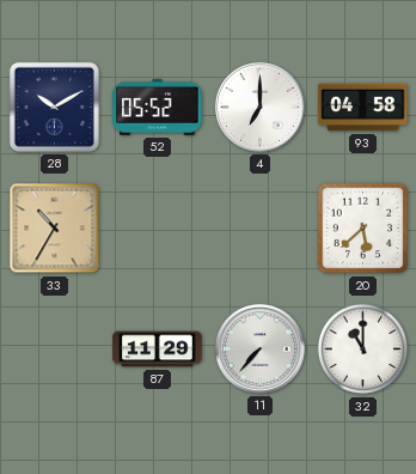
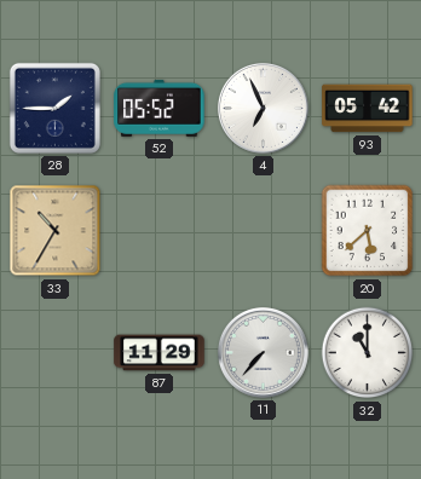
28: 10:10 -> 1:45
4: 7:00 -> 6:56
93: 04:58 -> 05:42
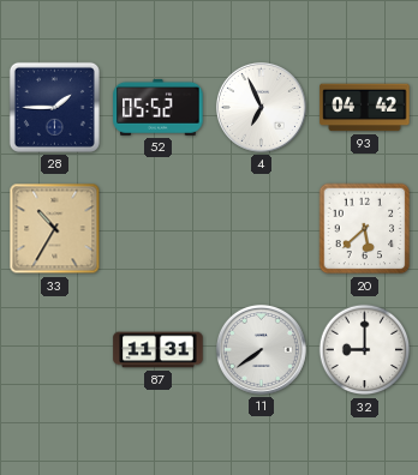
93: 05:42 -> 04:42
87: 11:29 -> 11:31
11: 7:37 -> 7:39
32: 11:00 -> 9:00
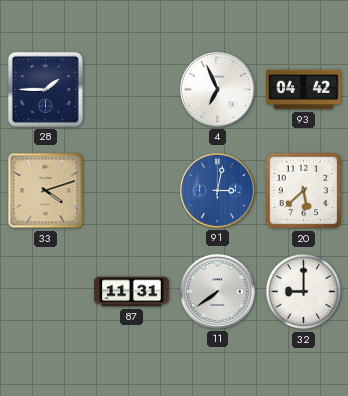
52: 05:52 -> none
33: 10:35 -> 4:12
91: none -> 3:02
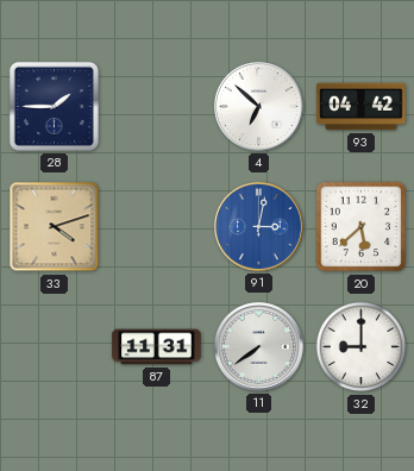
4: 6:56 -> 6:52
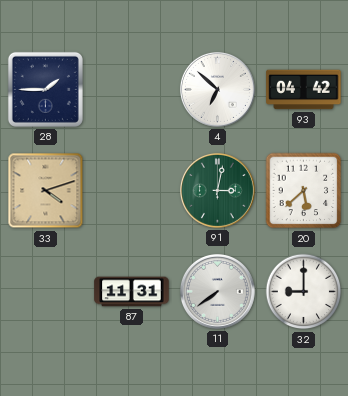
91 dial: blue -> green
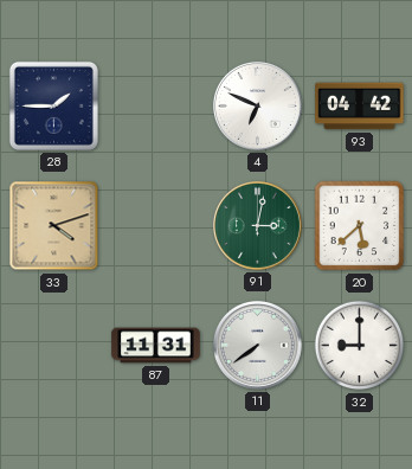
4: 6:52 -> 6:49
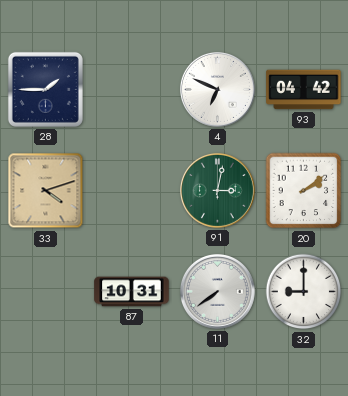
20: 5:38 -> 2:09
87: 11:31 -> 10:31
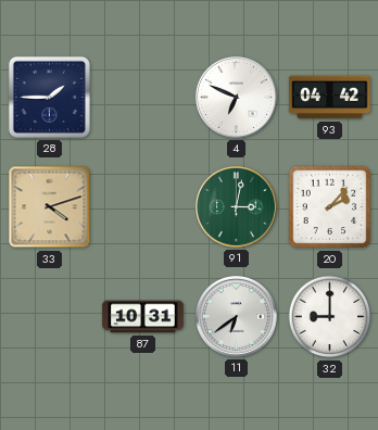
20: 2:09 -> 2:07
11: 7:39 -> 6:39
